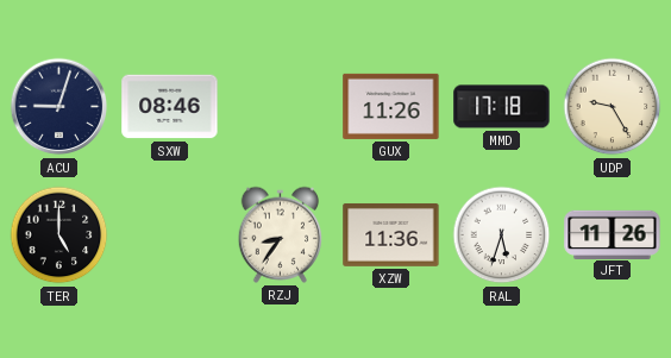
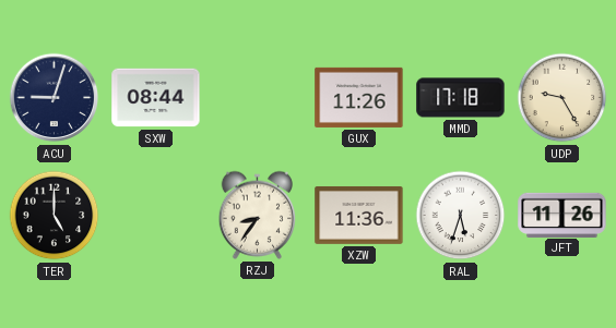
SXW: 08:46 -> 08:44
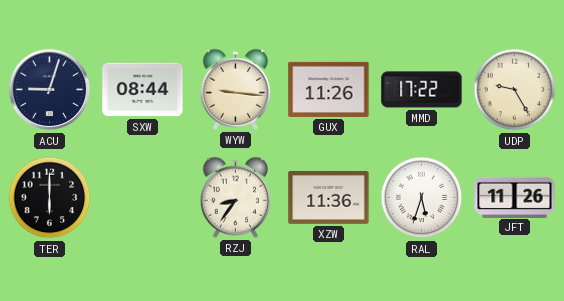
WYW: none -> 9:16
MMD: 17:18 -> 17:22
TER: 5:00 -> 6:00
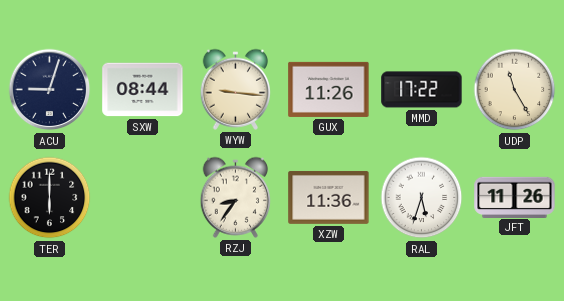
UDP: 9:25 -> 11:25
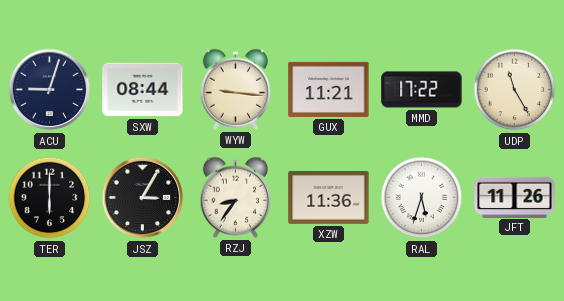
GUX: 11:26 -> 11:21
JSZ: none -> 3:05
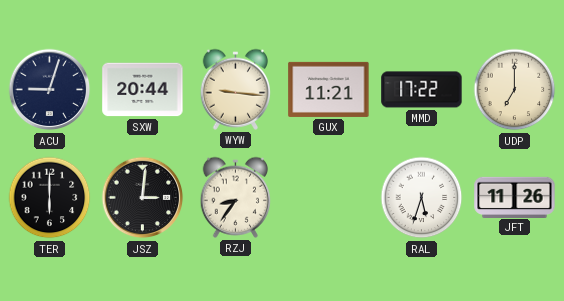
SXW: 08:44 -> 20:44
UDP: 11:25 -> 7:00
JSZ: 3:05 -> 3:01
XZW: 11:36 -> none
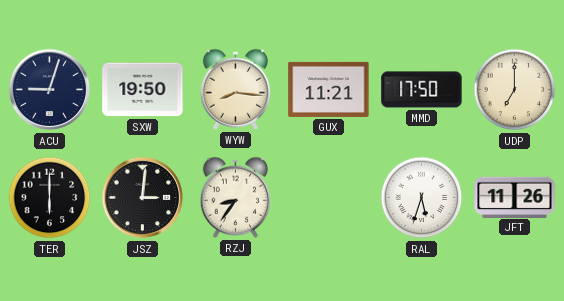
SXW: 20:44 -> 19:50
WYW: 9:16 -> 8:16
MMD: 17:22 -> 17:50
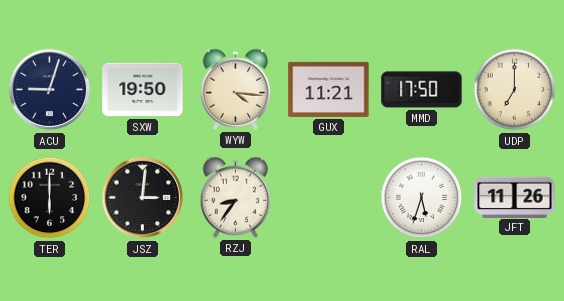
WYW: 8:16 -> 4:16
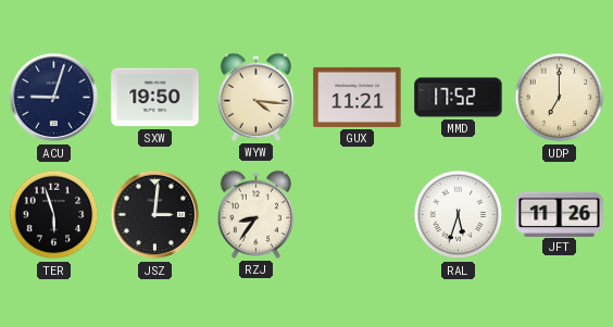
MMD: 17:50 -> 17:52
TER: 6:00 -> 5:57
